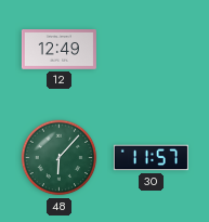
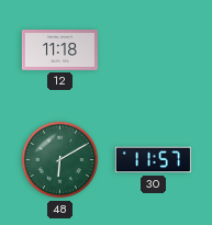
12: 12:49 -> 11:18
48: 6:07 -> 6:10
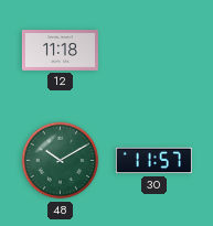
48: 6:10 -> 10:10
